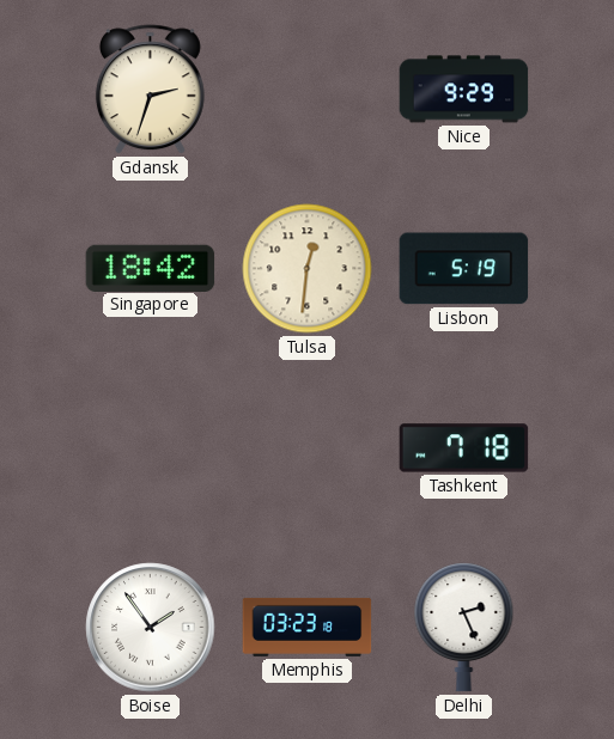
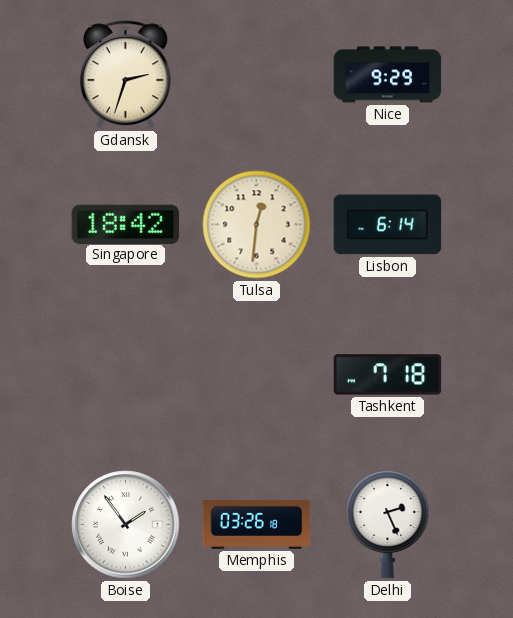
Lisbon: 5:19 -> 6:14
Memphis: 03:23 -> 03:26
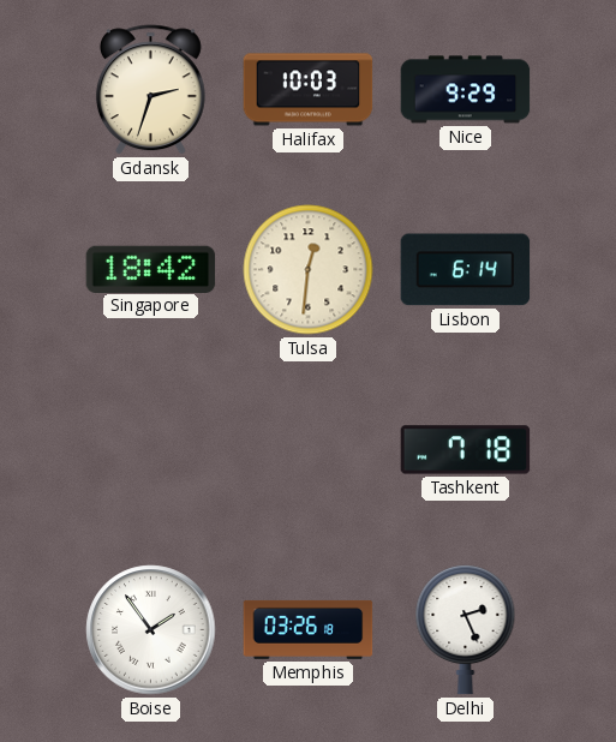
Halifax: none -> 10:03
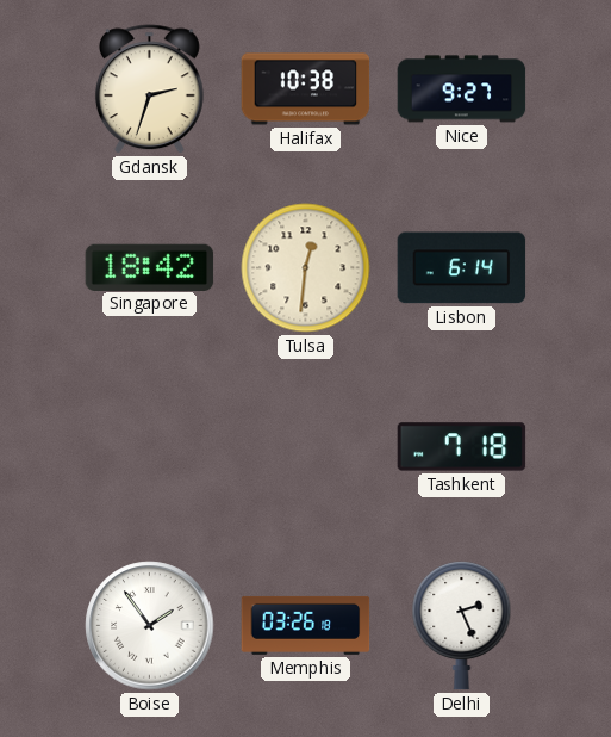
Halifax: 10:03 -> 10:38
Nice: 9:29 -> 9:27
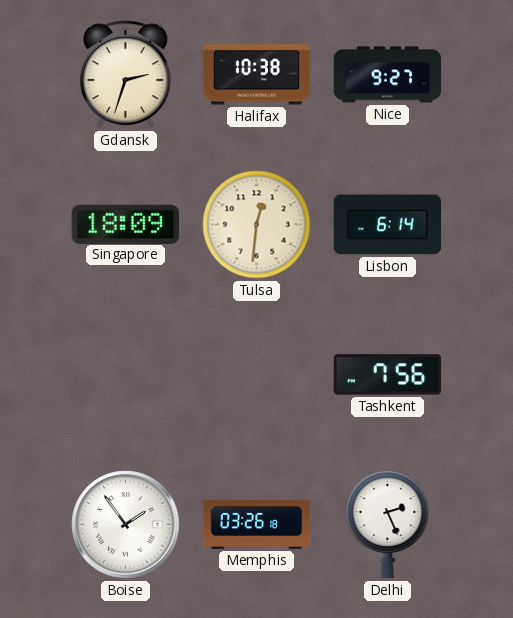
Singapore: 18:42 -> 18:09
Tashkent: 7:18 -> 7:56
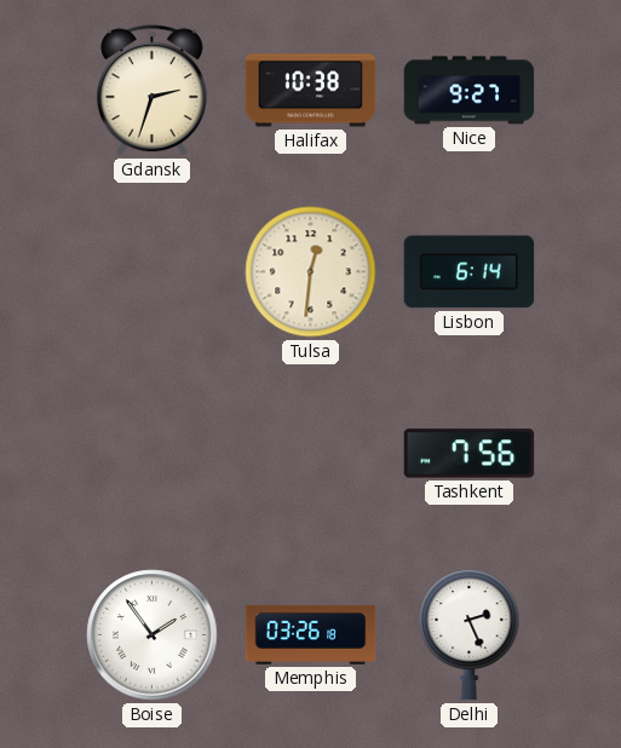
Singapore: 18:09 -> none
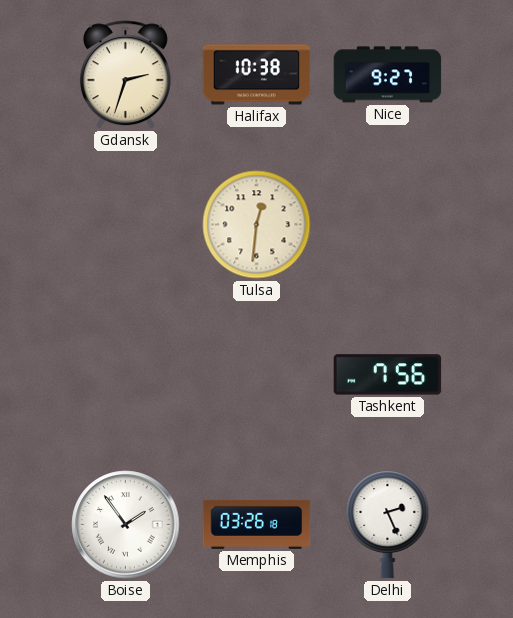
Lisbon: 6:14 -> none
